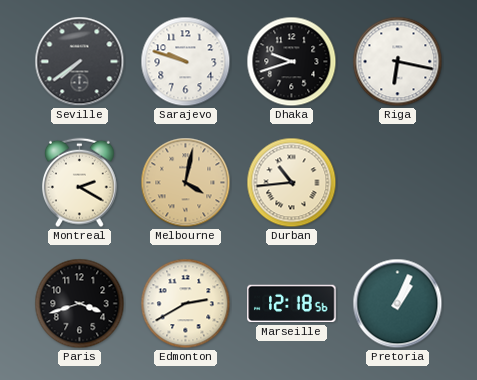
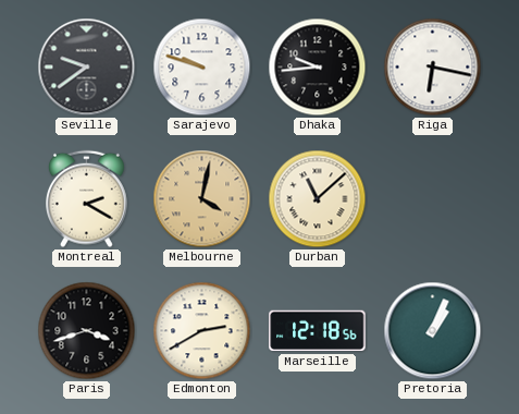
Seville: 7:39 -> 9:39
Dhaka: 9:42 -> 9:44
Durban: 10:44 -> 11:08
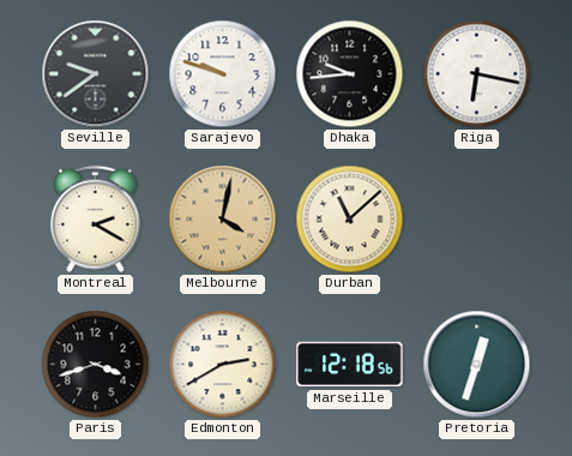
Pretoria: 1:04 -> 12:33
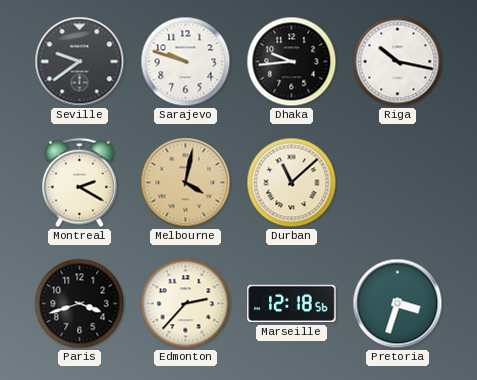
Riga: 6:17 -> 10:17
Edmonton: 2:40 -> 2:37
Pretoria: 12:33 -> 3:33
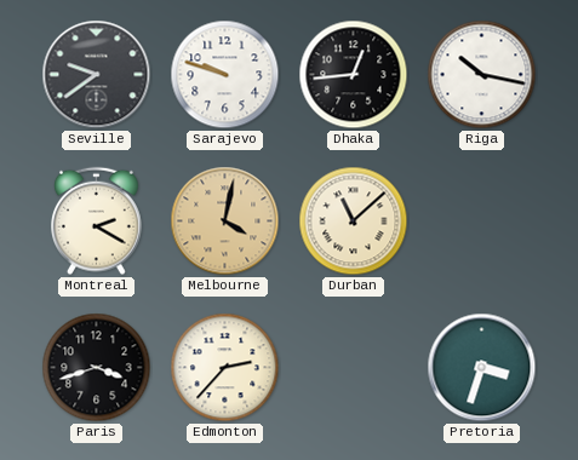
Dhaka: 9:44 -> 12:44
Marseille: 12:18 -> none
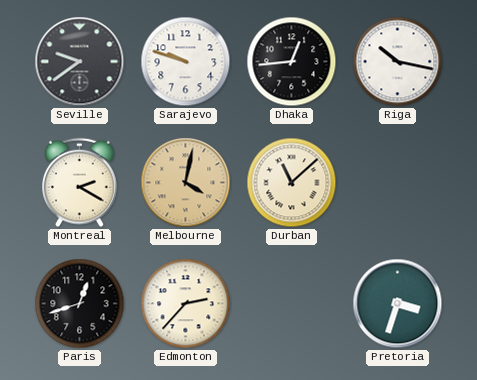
Paris: 3:42 -> 12:42
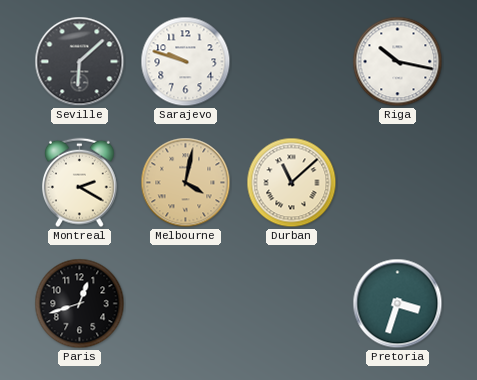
Seville: 9:39 -> 6:08
Dhaka: 12:44 -> none
Edmonton: 2:37 -> none
